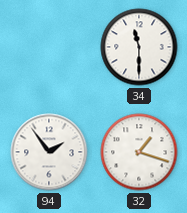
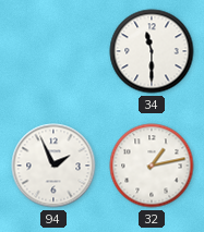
94: 1:54 -> 1:56
32: 1:18 -> 1:13
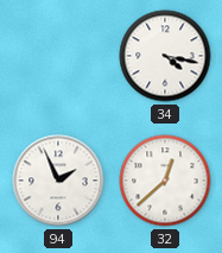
34: 11:30 -> 4:17
32: 1:13 -> 12:38
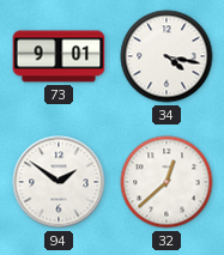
73: none -> 9:01
94: 1:56 -> 1:51
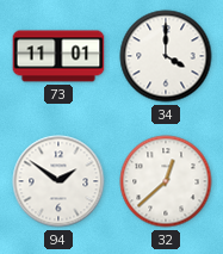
73: 9:01 -> 11:01
34: 4:17 -> 4:00
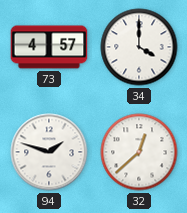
73: 11:01 -> 4:57
94: 1:51 -> 1:48
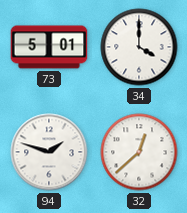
73: 4:57 -> 5:01
